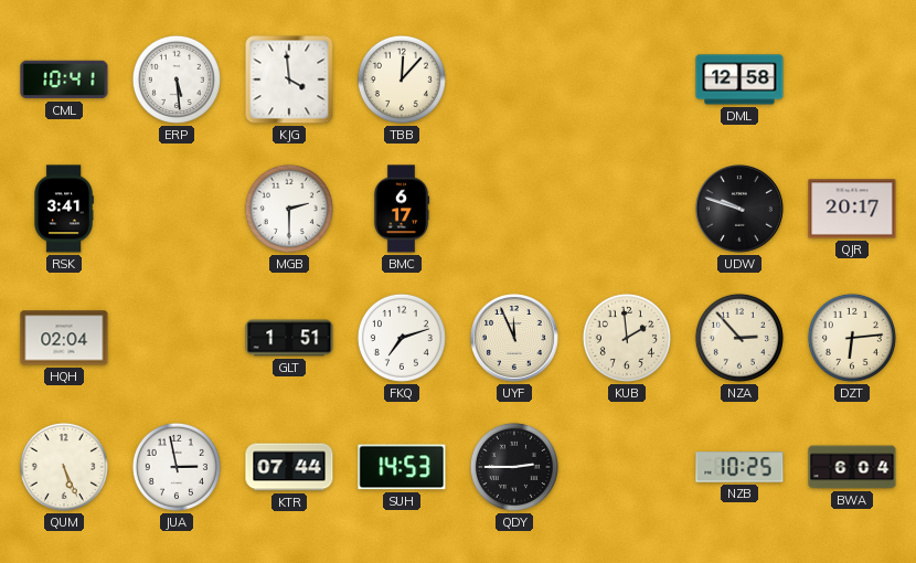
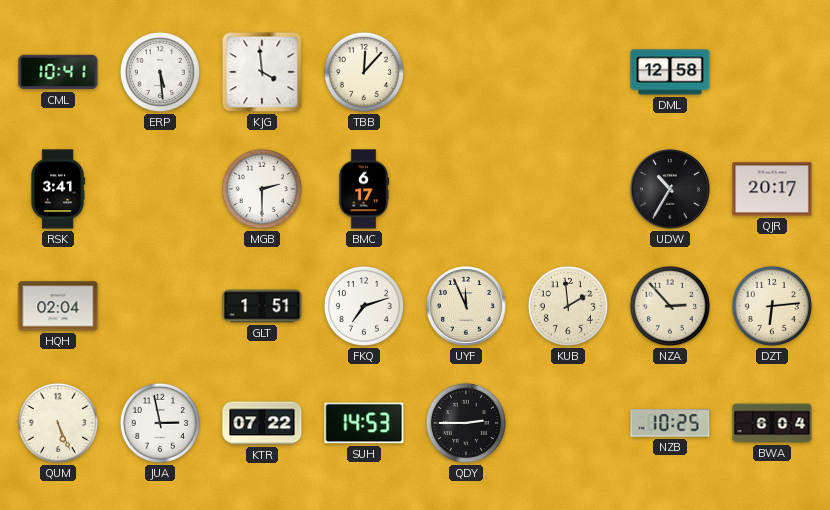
UDW: 9:48 -> 10:35
KTR: 07:44 -> 07:22
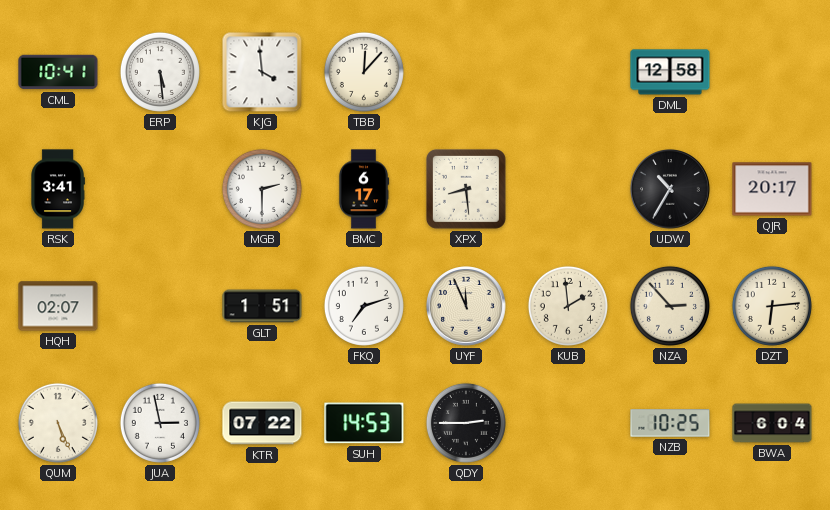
XPX: none -> 8:29
HQH: 02:04 -> 02:07
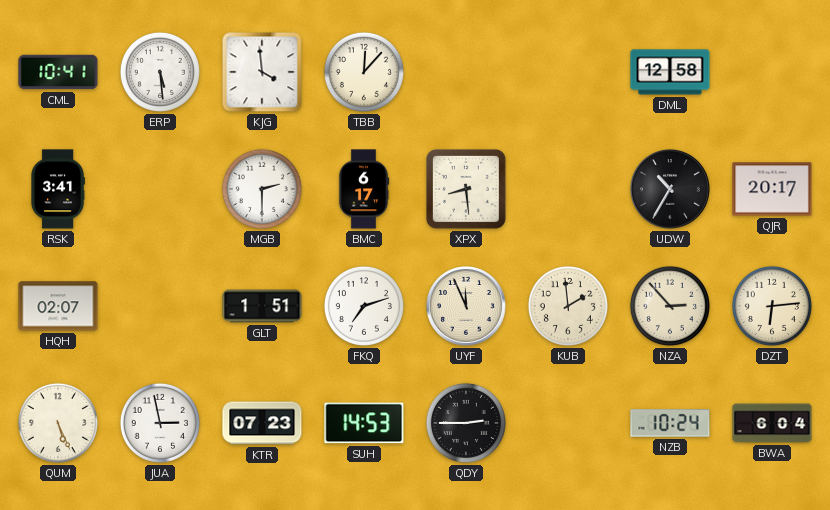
KTR: 07:22 -> 07:23
NZB: 10:25 -> 10:24
